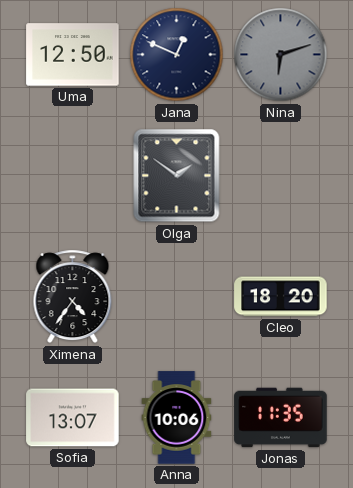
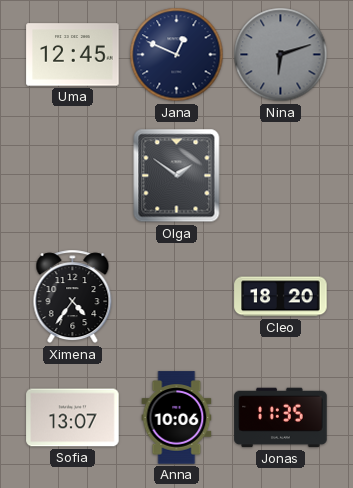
Uma: 12:50 -> 12:45
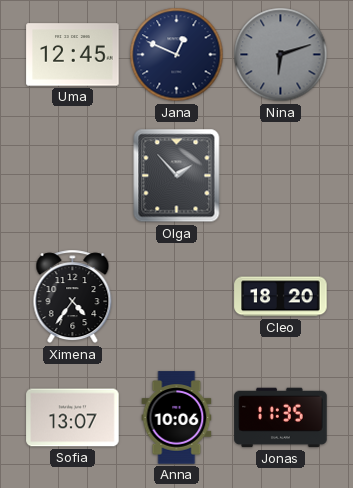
Olga: 1:51 -> 1:53
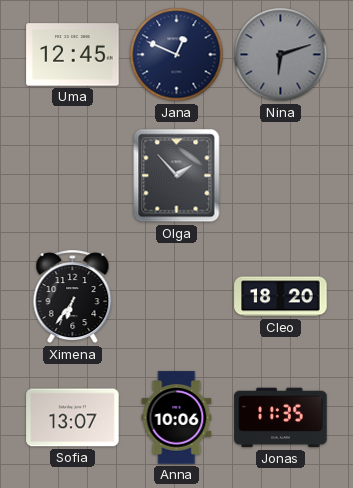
Ximena: 4:36 -> 6:36
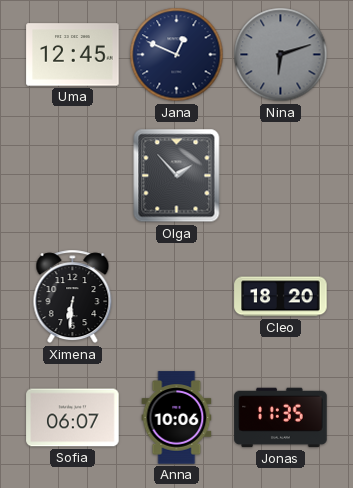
Ximena: 6:36 -> 6:31
Sofia: 13:07 -> 06:07
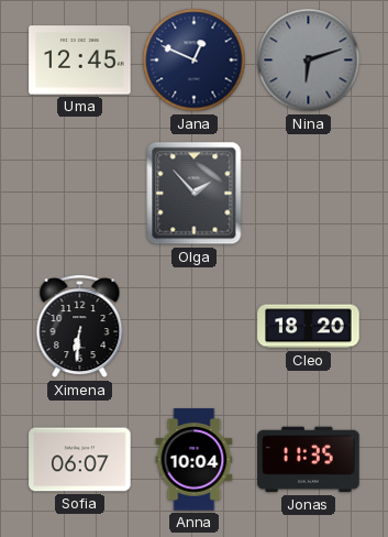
Anna: 10:06 -> 10:04
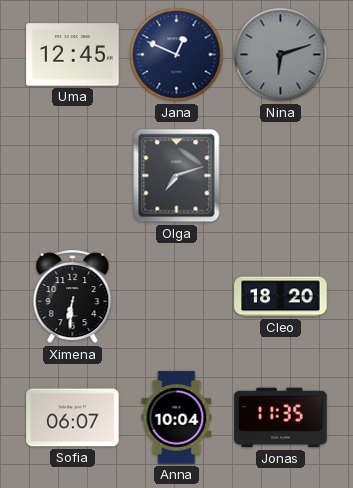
Olga: 1:53 -> 7:12
